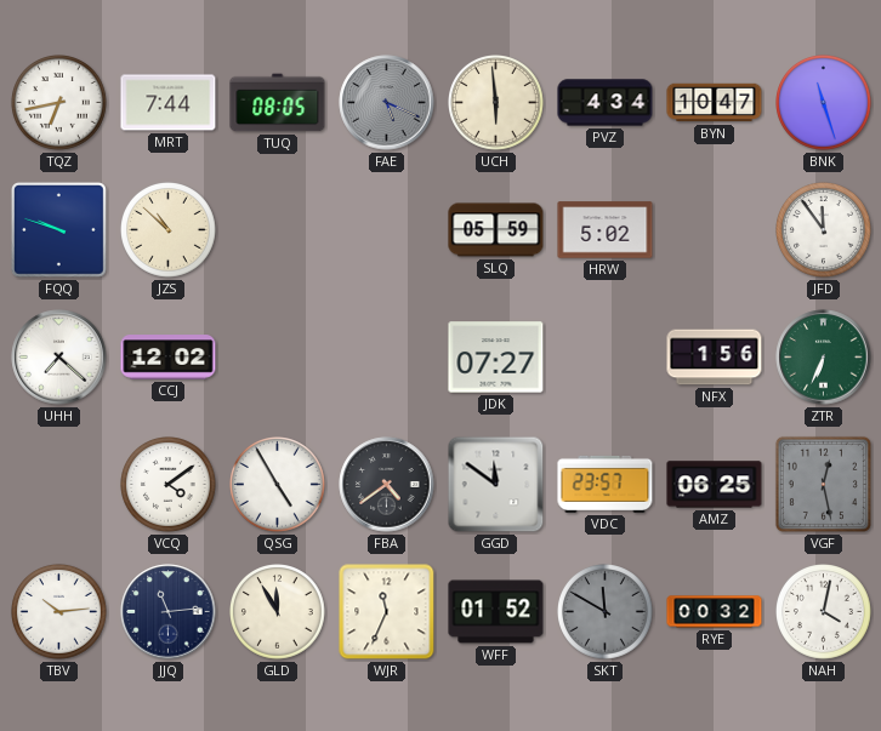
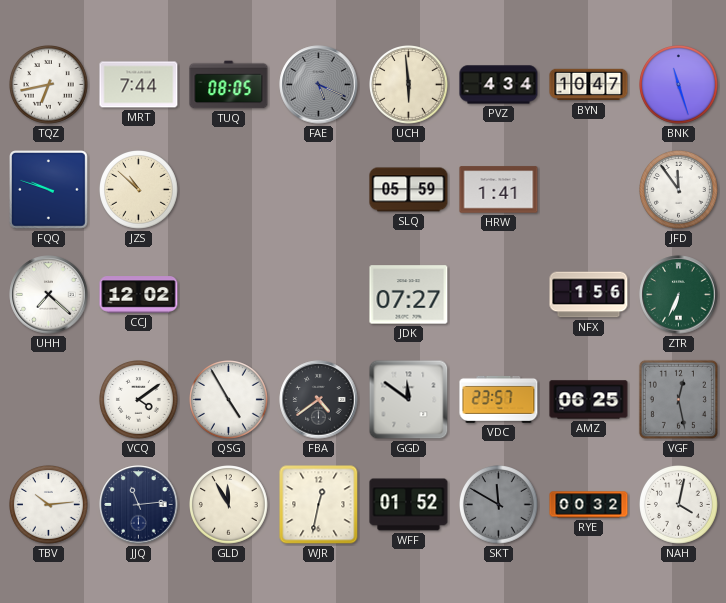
HRW: 5:02 -> 1:41
WJR: 11:34 -> 12:32
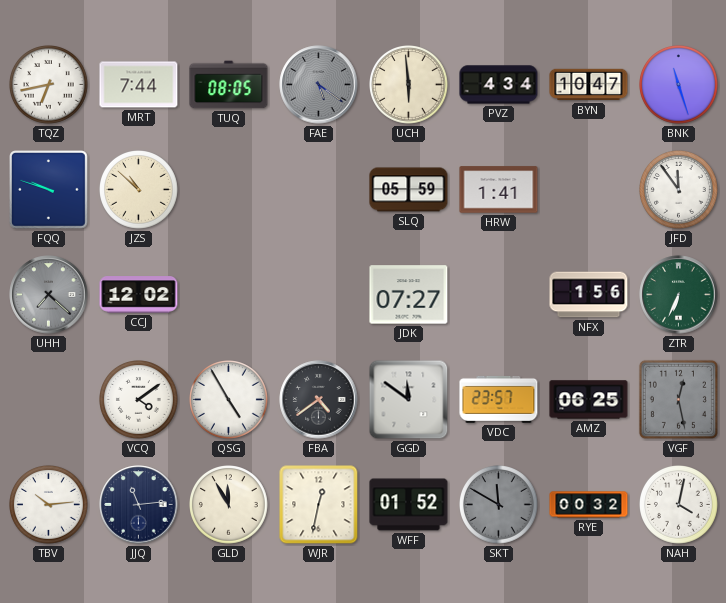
FAE: 5:19 -> 5:21
UHH dial: white -> grey
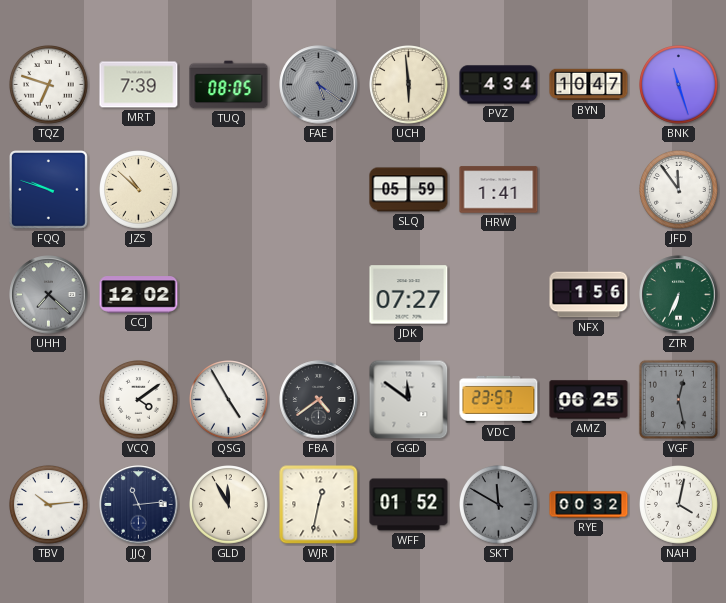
TQZ: 6:43 -> 6:48
MRT: 7:44 -> 7:39
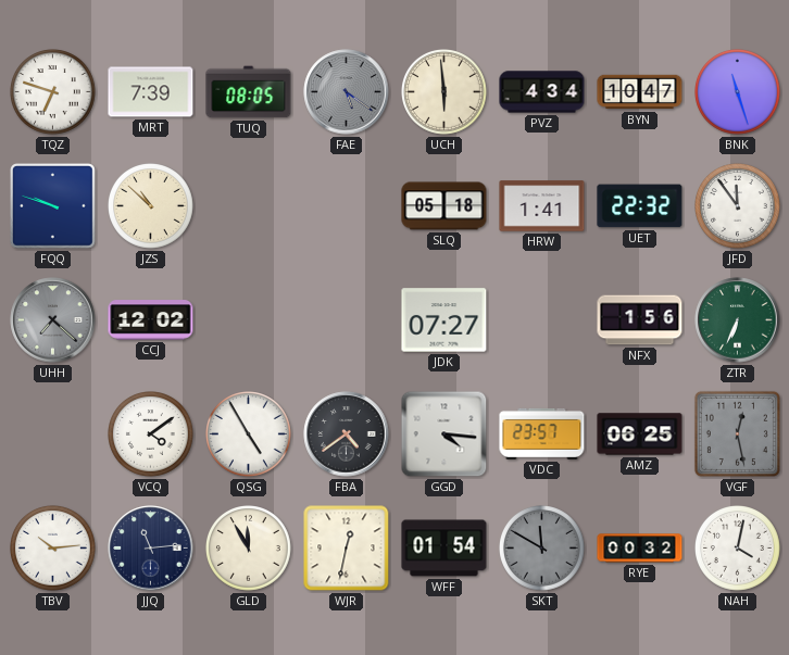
SLQ: 05:59 -> 05:18
UET: none -> 22:32
GGD: 11:51 -> 4:16
WFF: 01:52 -> 01:54
